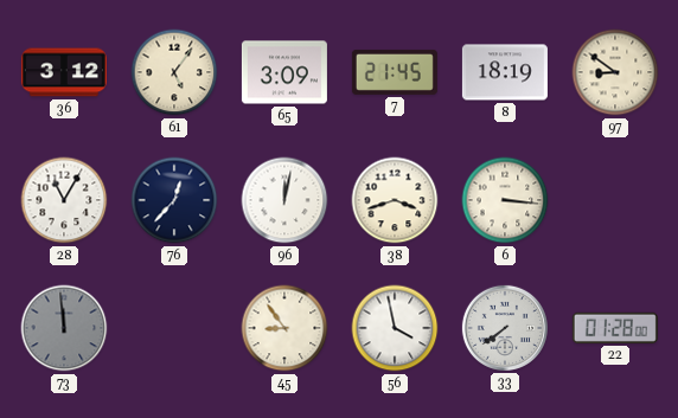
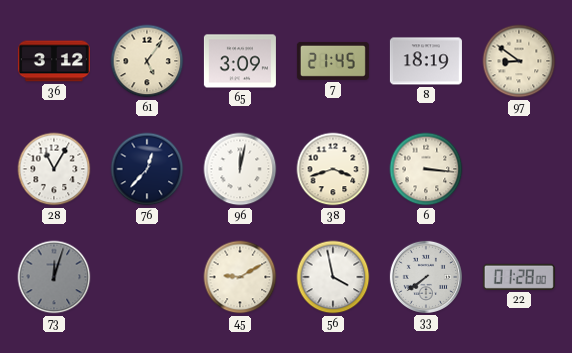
73: 11:59 -> 12:03
45: 8:54 -> 9:10
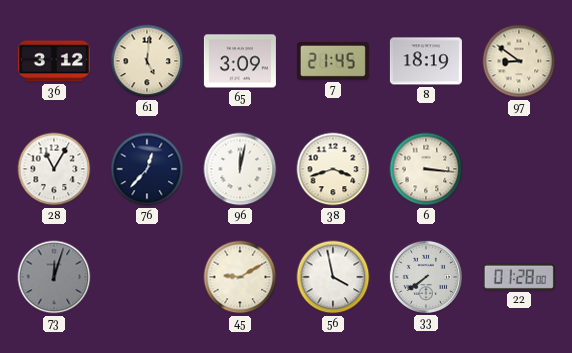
61: 5:06 -> 5:01
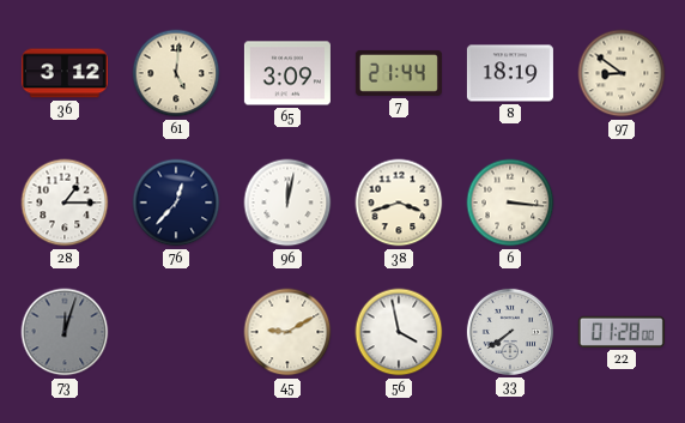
7: 21:45 -> 21:44
28: 11:05 -> 1:15
